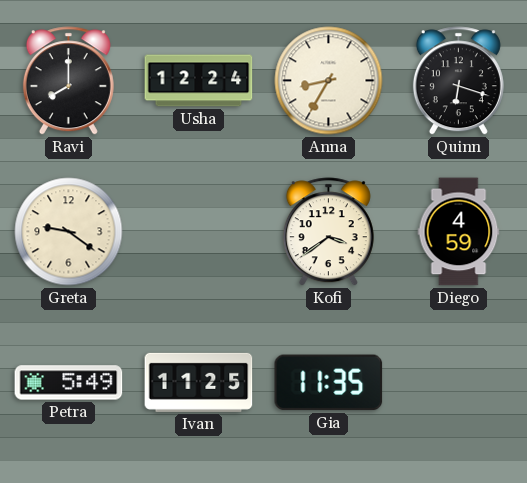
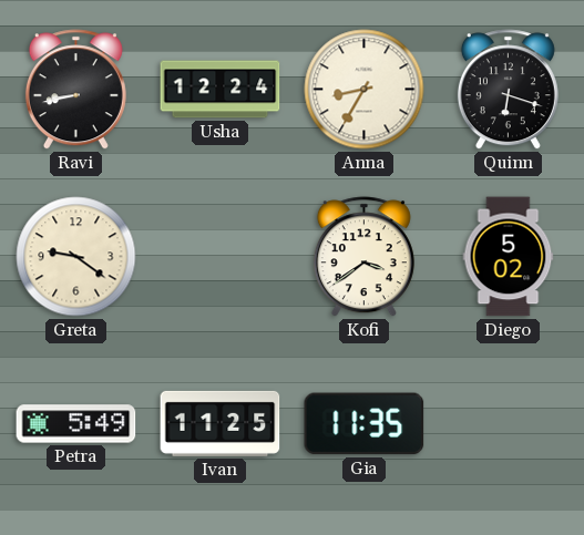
Ravi: 8:00 -> 8:43
Diego: 4:59 -> 5:02
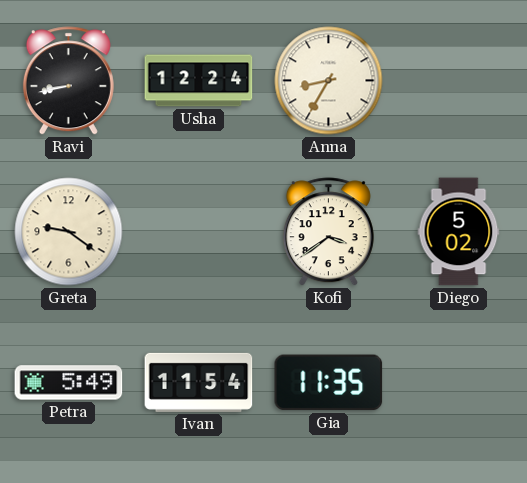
Quinn: 6:18 -> none
Ivan: 11:25 -> 11:54
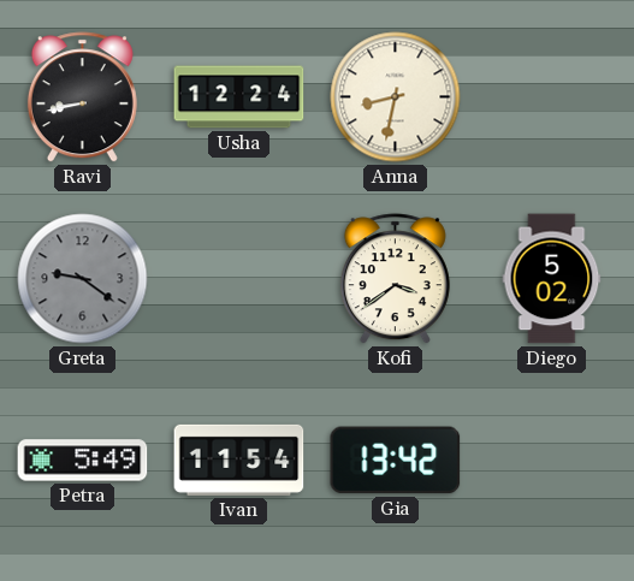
Anna: 8:35 -> 8:32
Greta dial: cream -> grey
Gia: 11:35 -> 13:42
